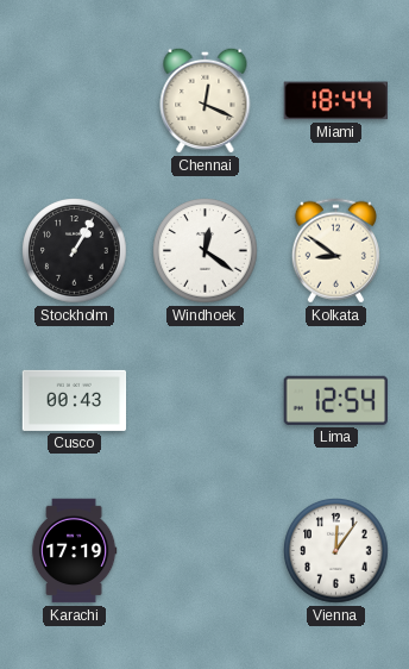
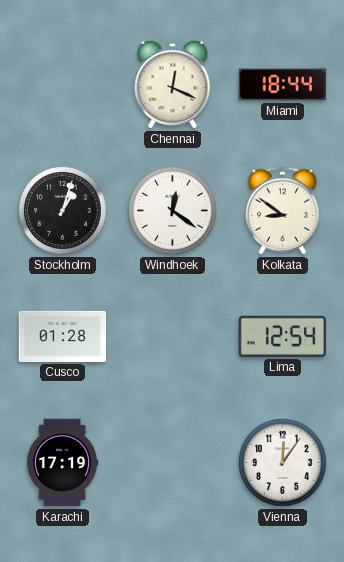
Stockholm: 1:05 -> 1:03
Cusco: 00:43 -> 01:28
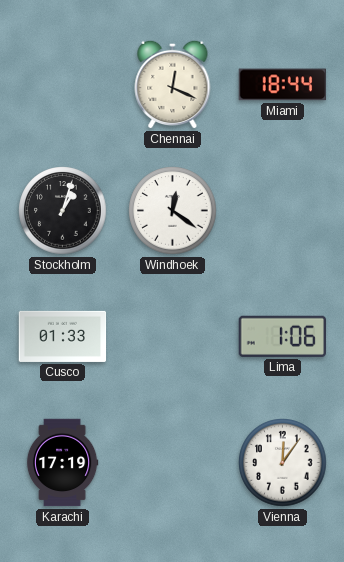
Kolkata: 8:51 -> none
Cusco: 01:28 -> 01:33
Lima: 12:54 -> 1:06
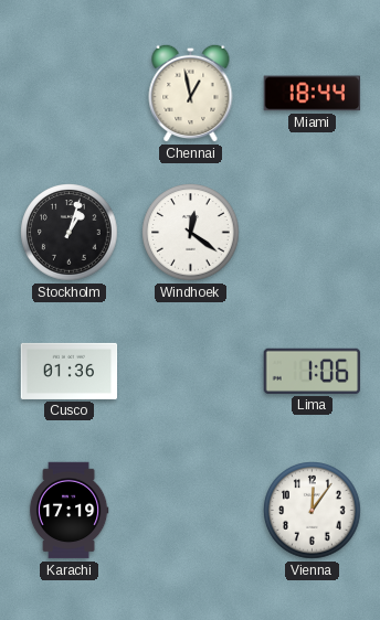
Chennai: 12:19 -> 12:58
Cusco: 01:33 -> 01:36
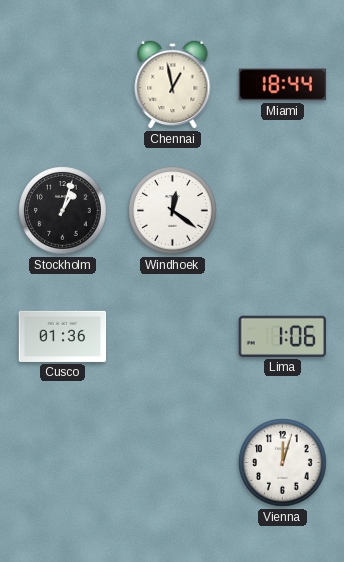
Karachi: 17:19 -> none
Vienna: 12:06 -> 12:03
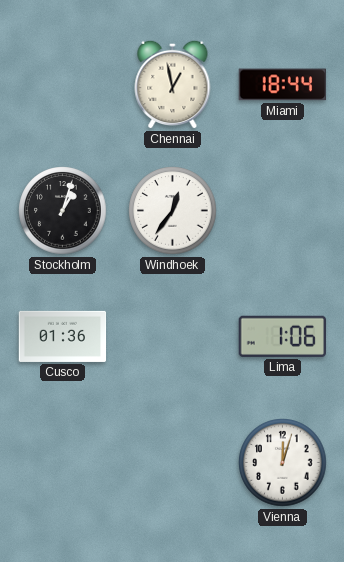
Windhoek: 12:21 -> 12:36
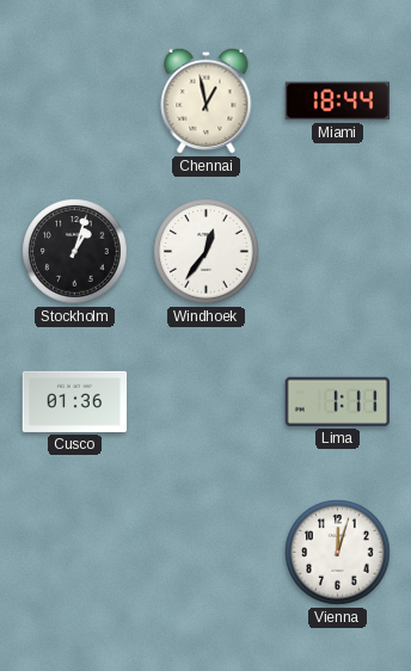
Lima: 1:06 -> 1:11
